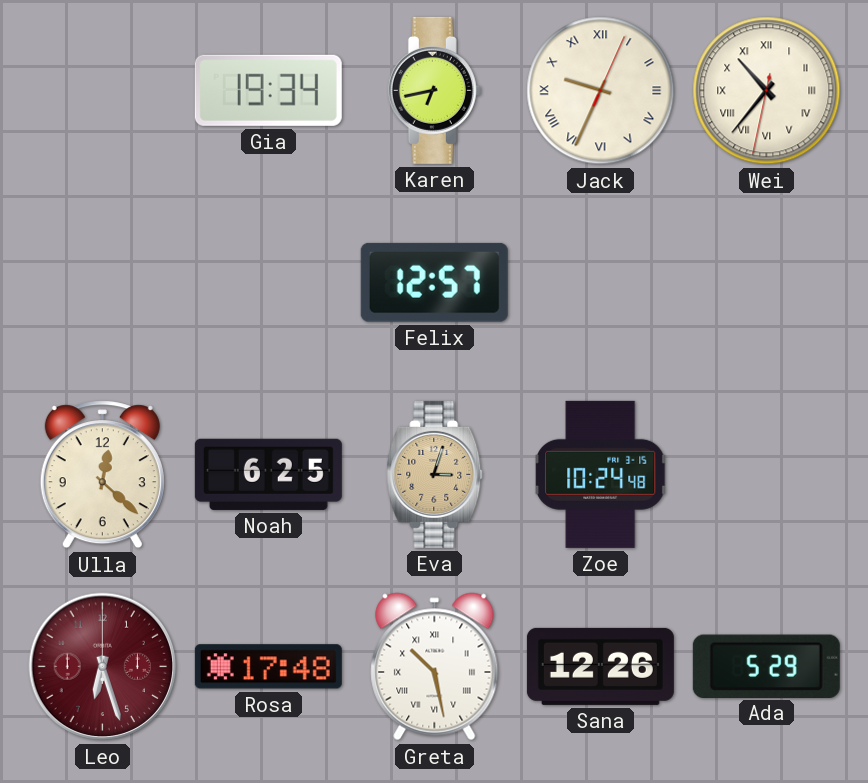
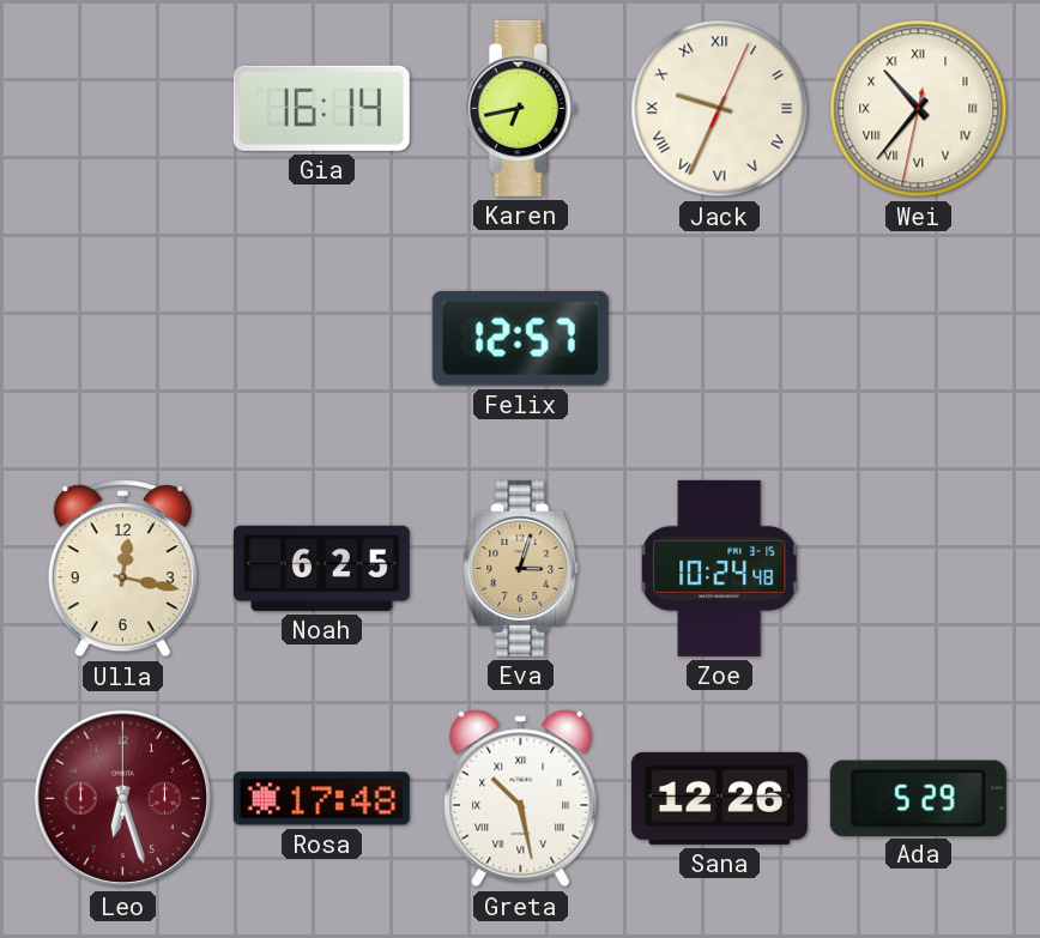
Gia: 19:34 -> 16:14
Ulla: 12:22 -> 12:17
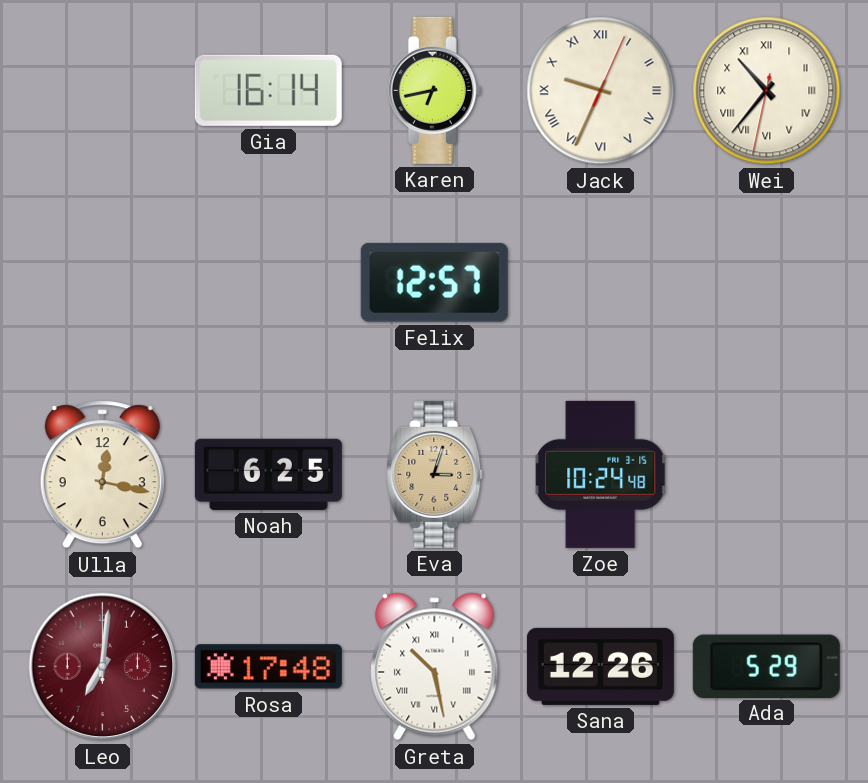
Leo: 6:27 -> 7:01
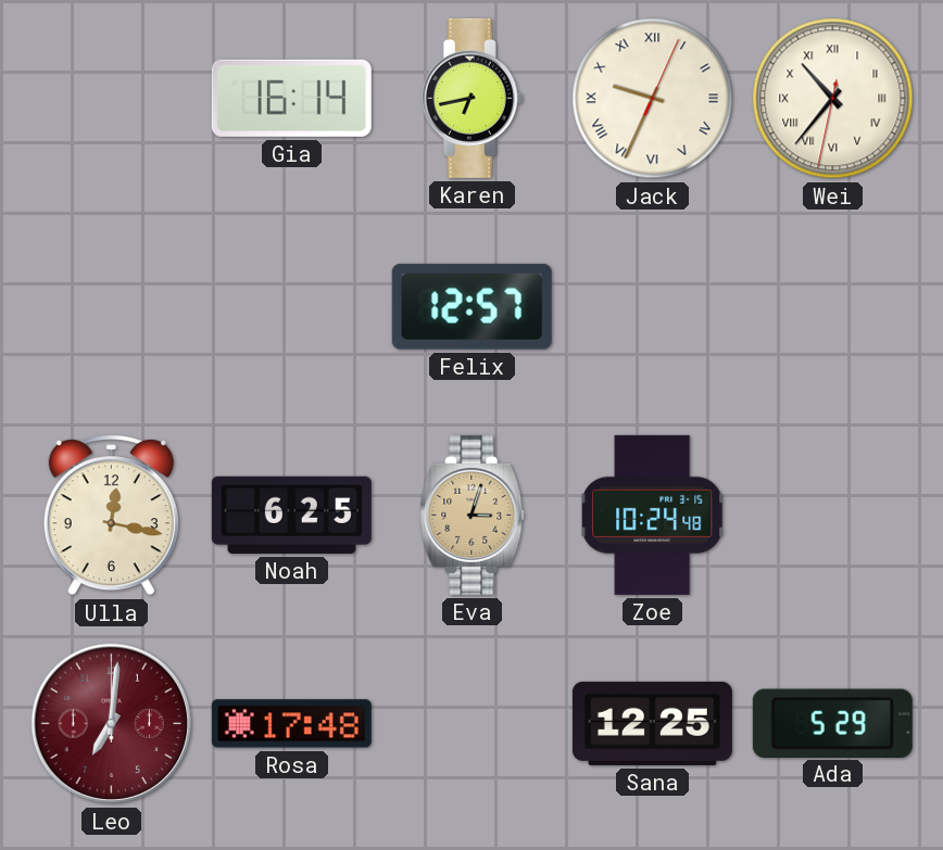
Greta: 10:28 -> none
Sana: 12:26 -> 12:25
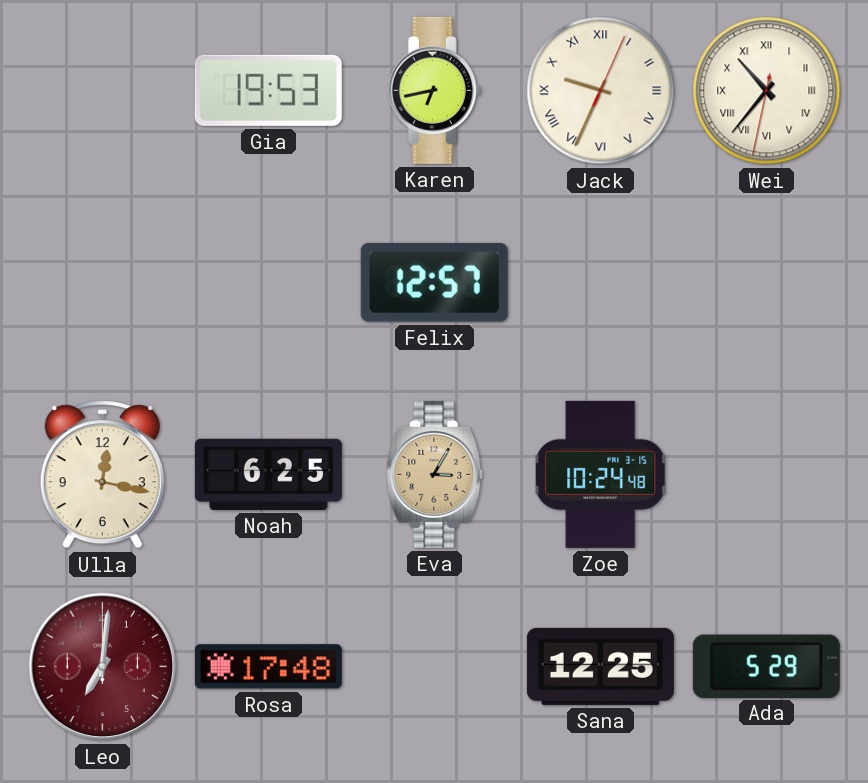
Gia: 16:14 -> 19:53
Eva: 3:03 -> 3:05
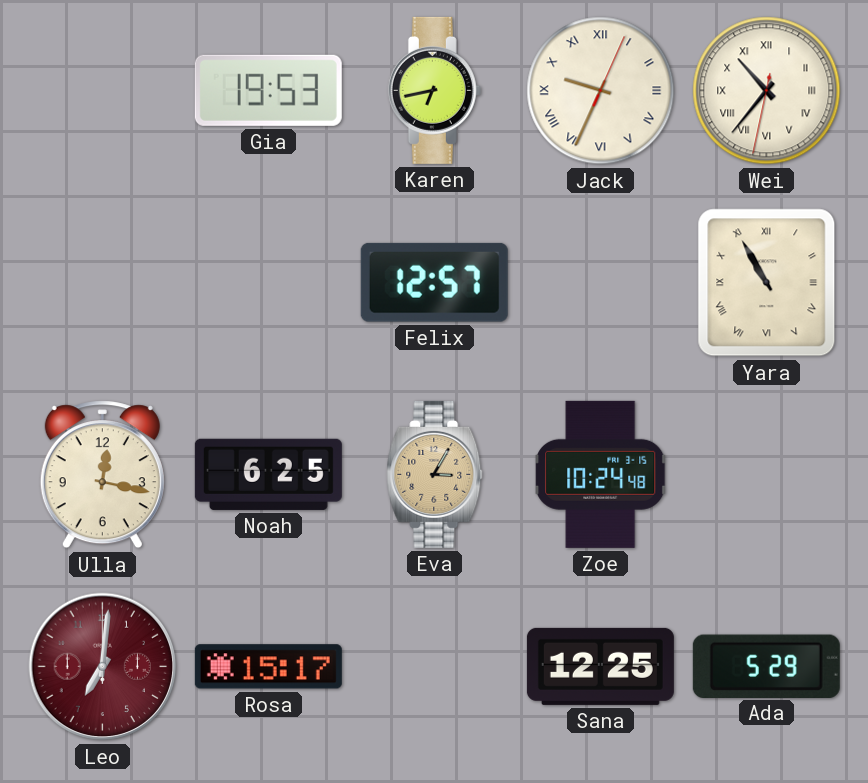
Yara: none -> 10:55
Rosa: 17:48 -> 15:17
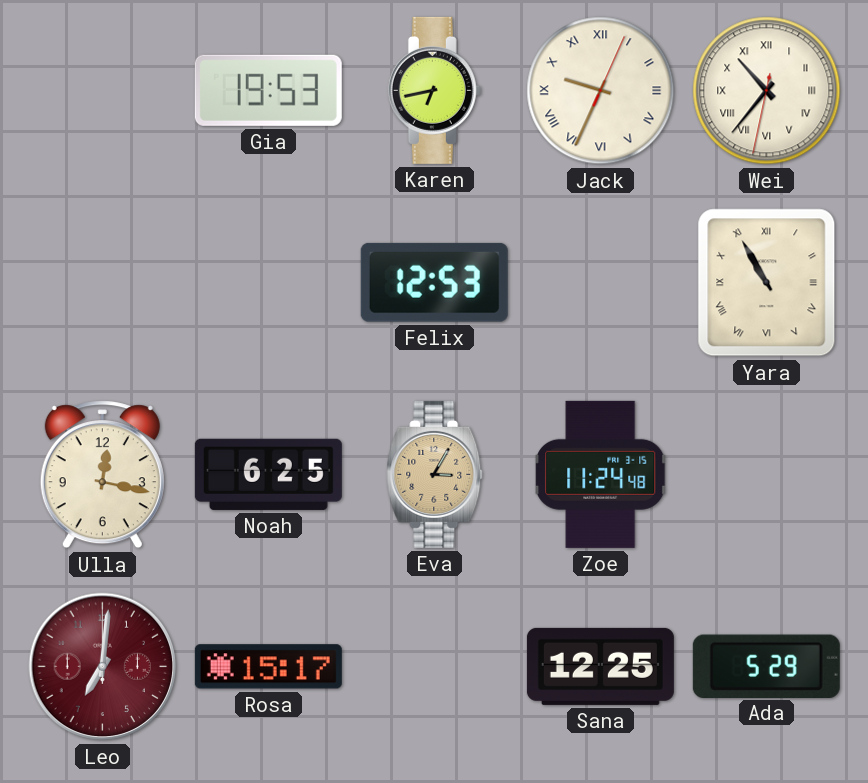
Felix: 12:57 -> 12:53
Zoe: 10:24 -> 11:24
